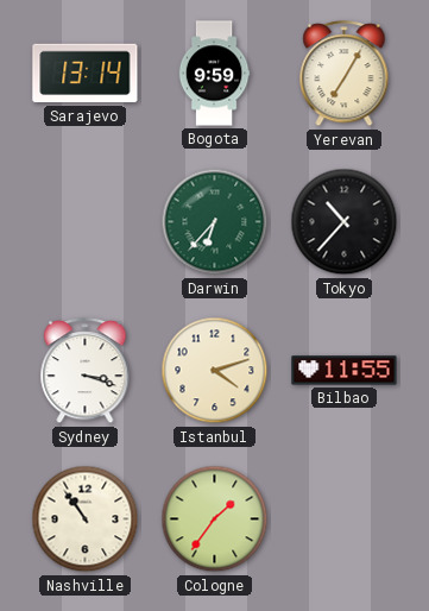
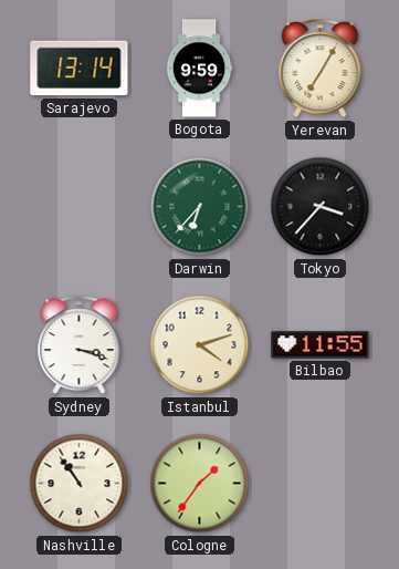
Tokyo: 10:37 -> 3:37
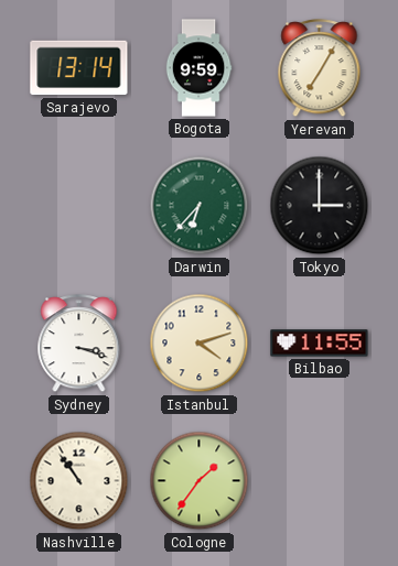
Tokyo: 3:37 -> 3:00
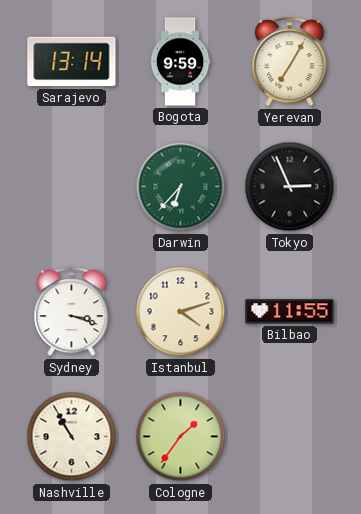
Tokyo: 3:00 -> 2:56
Nashville: 10:54 -> 10:55
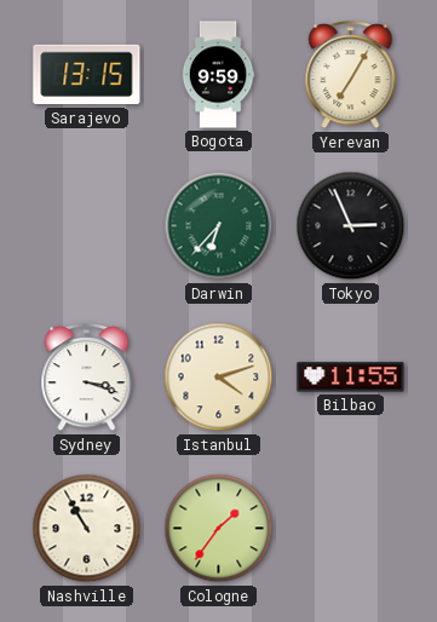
Sarajevo: 13:14 -> 13:15
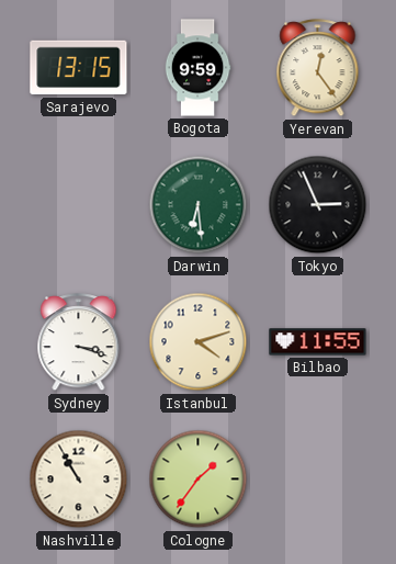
Yerevan: 7:05 -> 12:24
Darwin: 6:37 -> 6:29
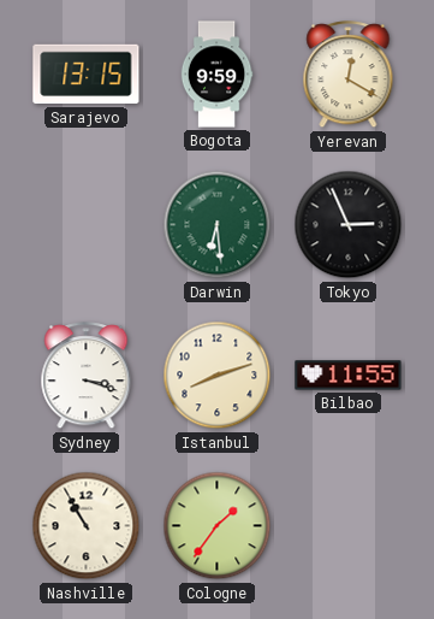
Yerevan: 12:24 -> 12:20
Istanbul: 4:12 -> 8:12
